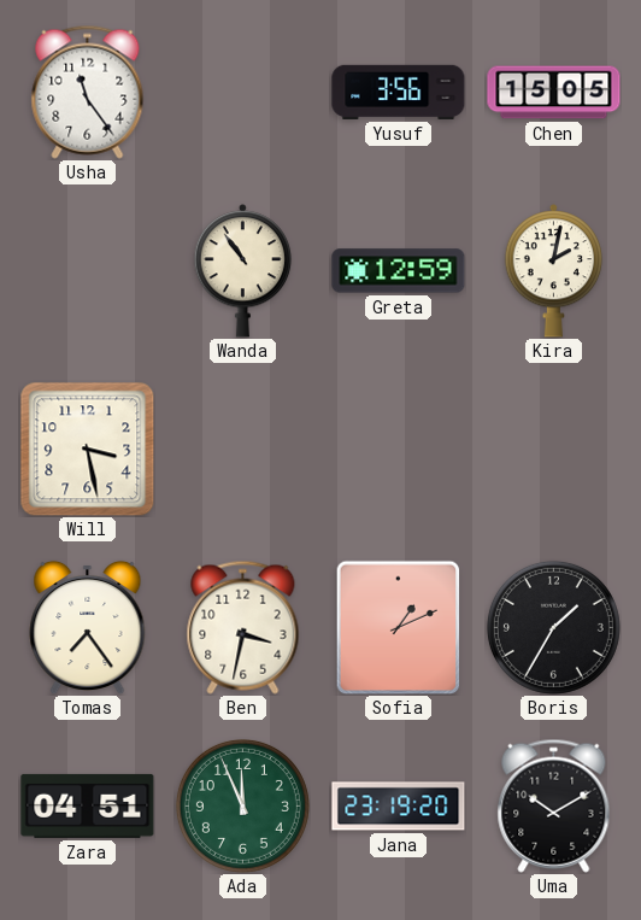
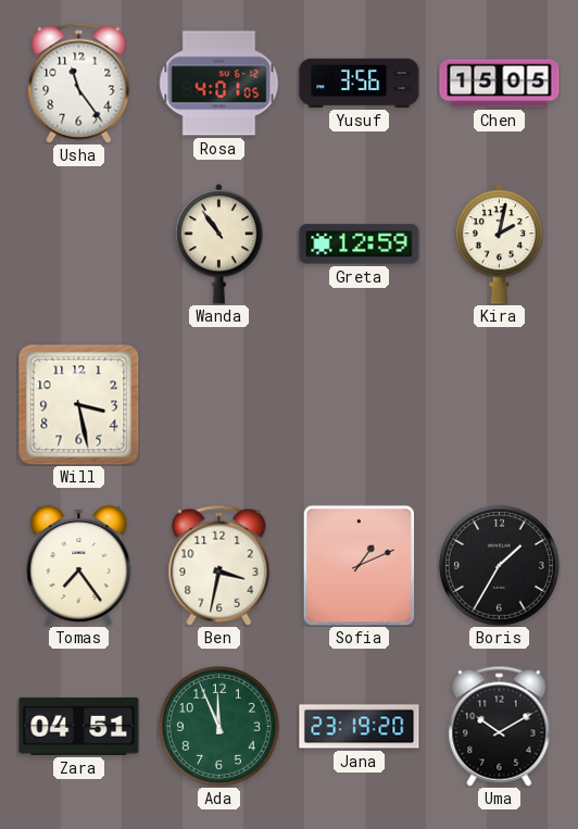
Rosa: none -> 4:01
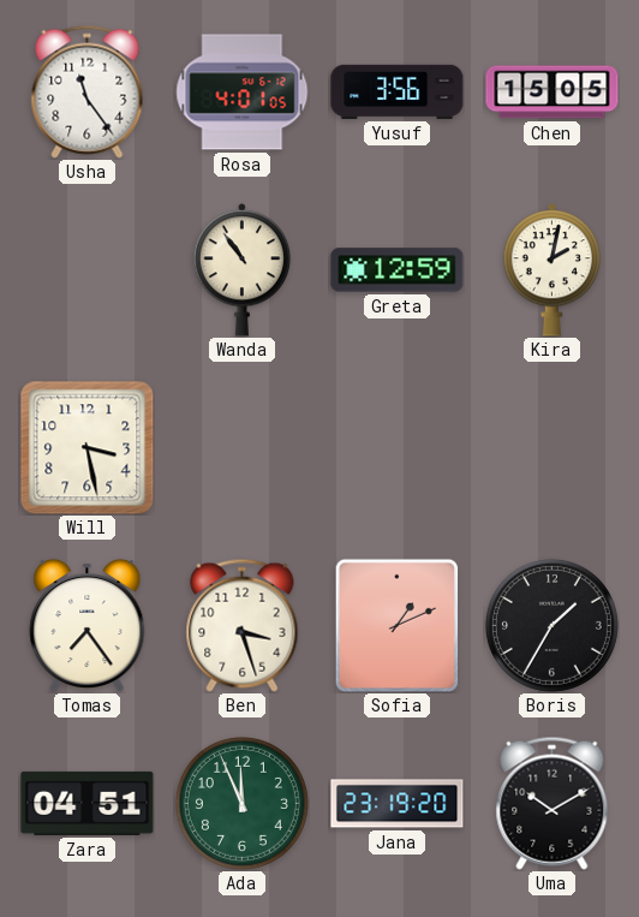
Ben: 3:32 -> 3:27
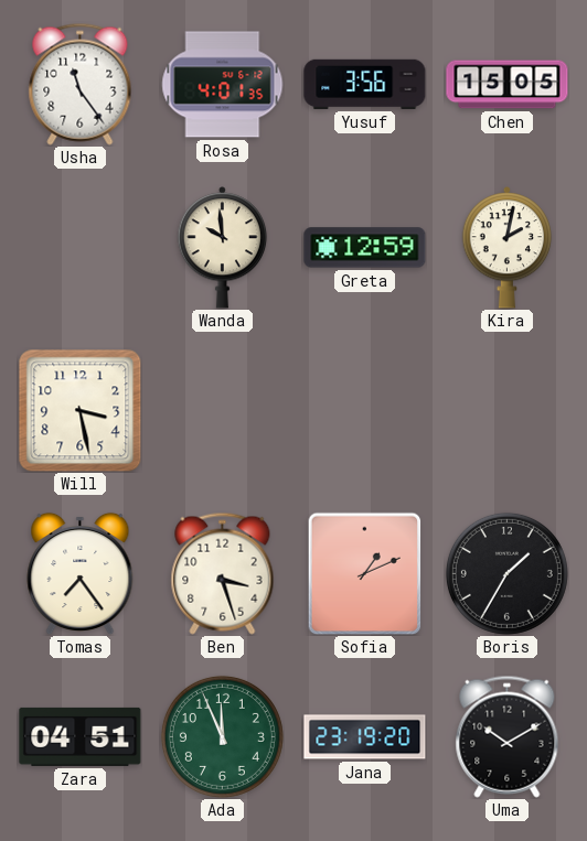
Rosa: 4:01:05 -> 4:01:35
Wanda: 10:54 -> 9:59
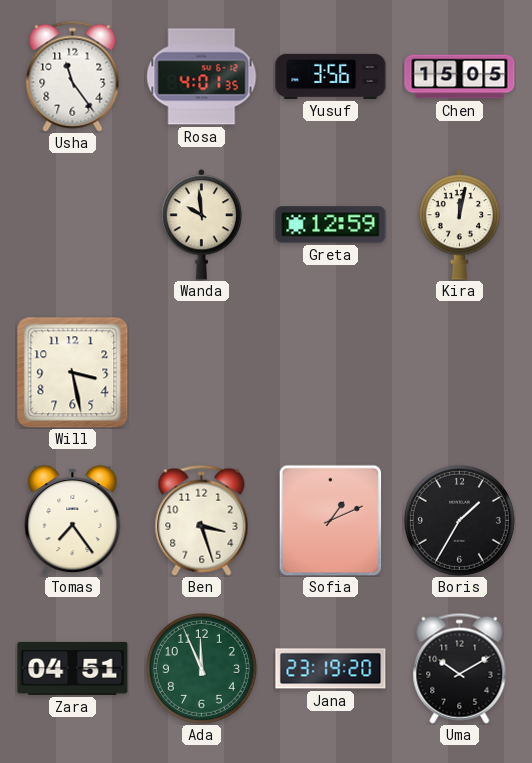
Kira: 2:02 -> 12:02
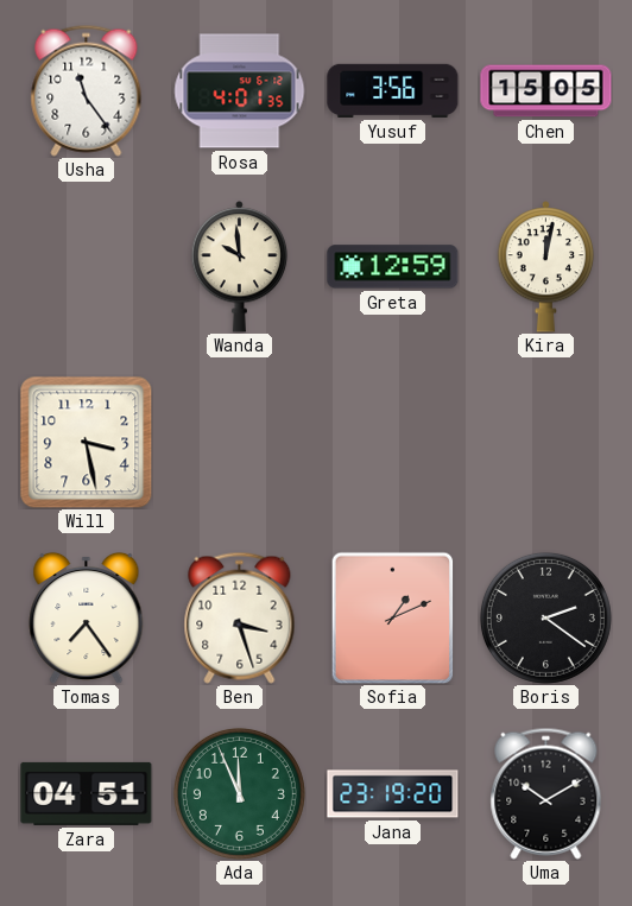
Boris: 1:35 -> 2:21
